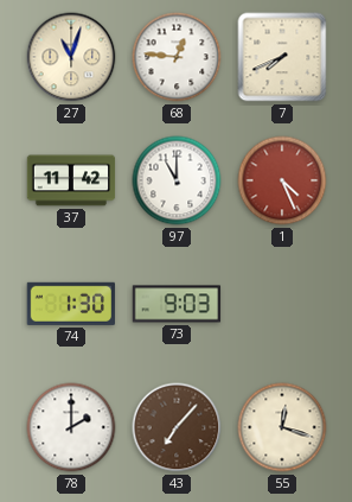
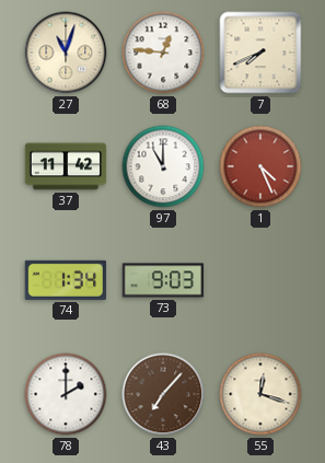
74: 1:30 -> 1:34
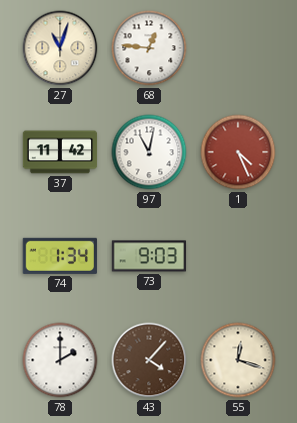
7: 7:41 -> none
97: 11:00 -> 11:02
43: 7:07 -> 4:07
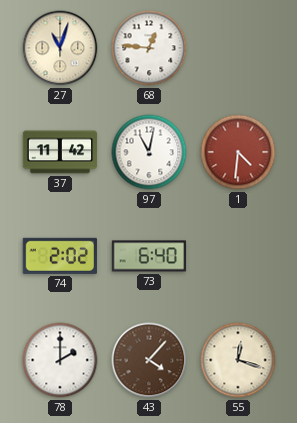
1: 4:26 -> 4:31
74: 1:34 -> 2:02
73: 9:03 -> 6:40
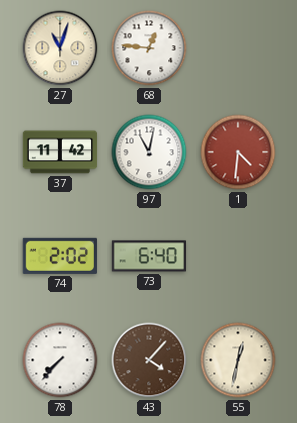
78: 2:00 -> 7:37
55: 12:18 -> 12:32
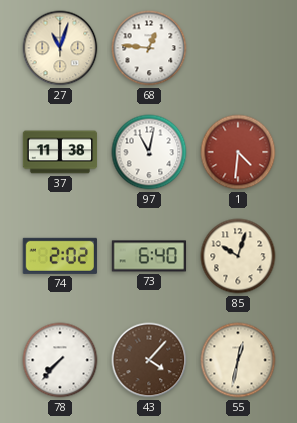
37: 11:42 -> 11:38
85: none -> 10:03
